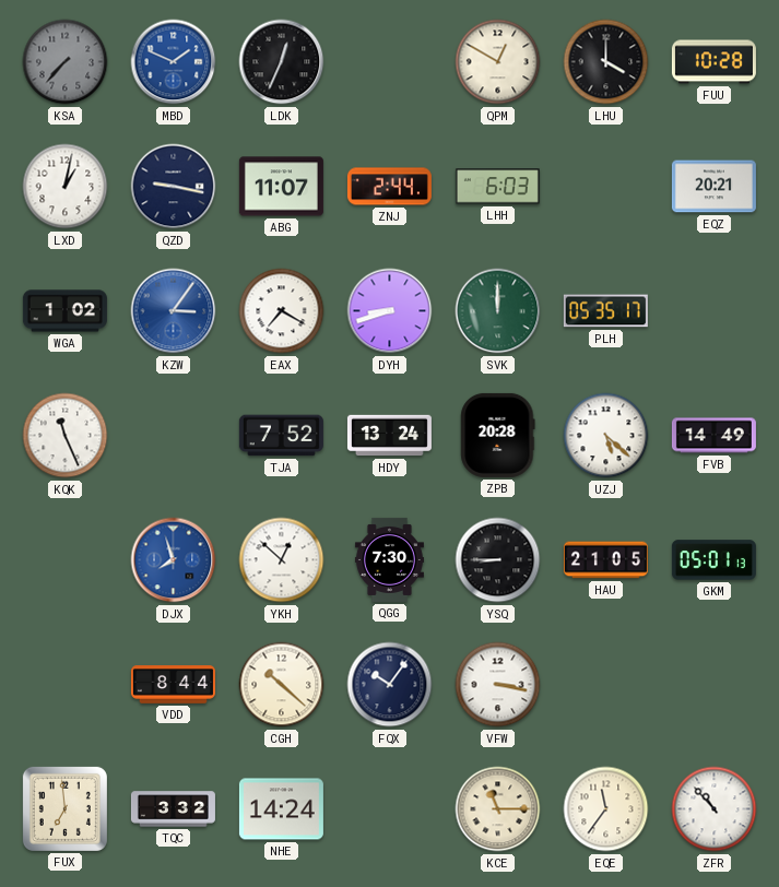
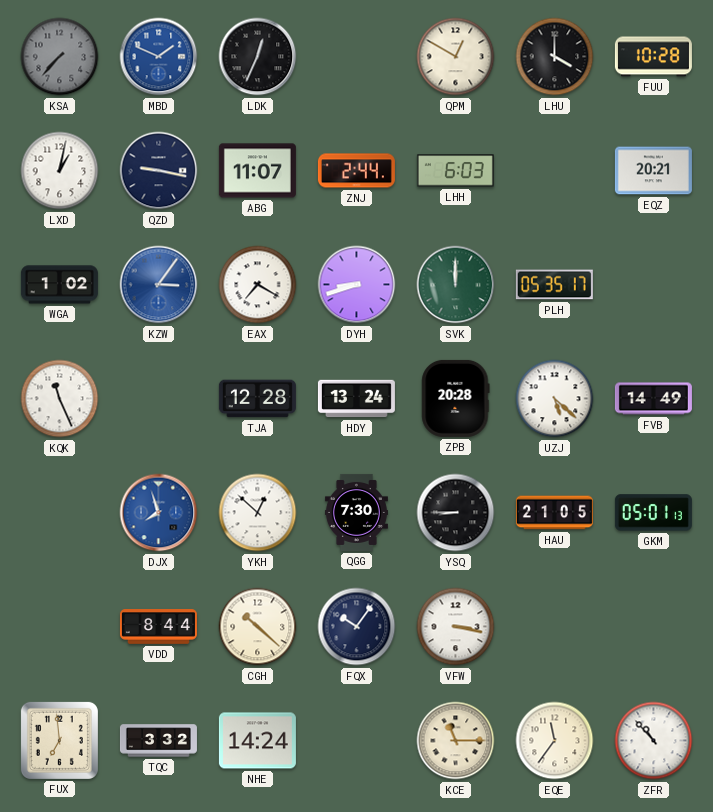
TJA: 7:52 -> 12:28
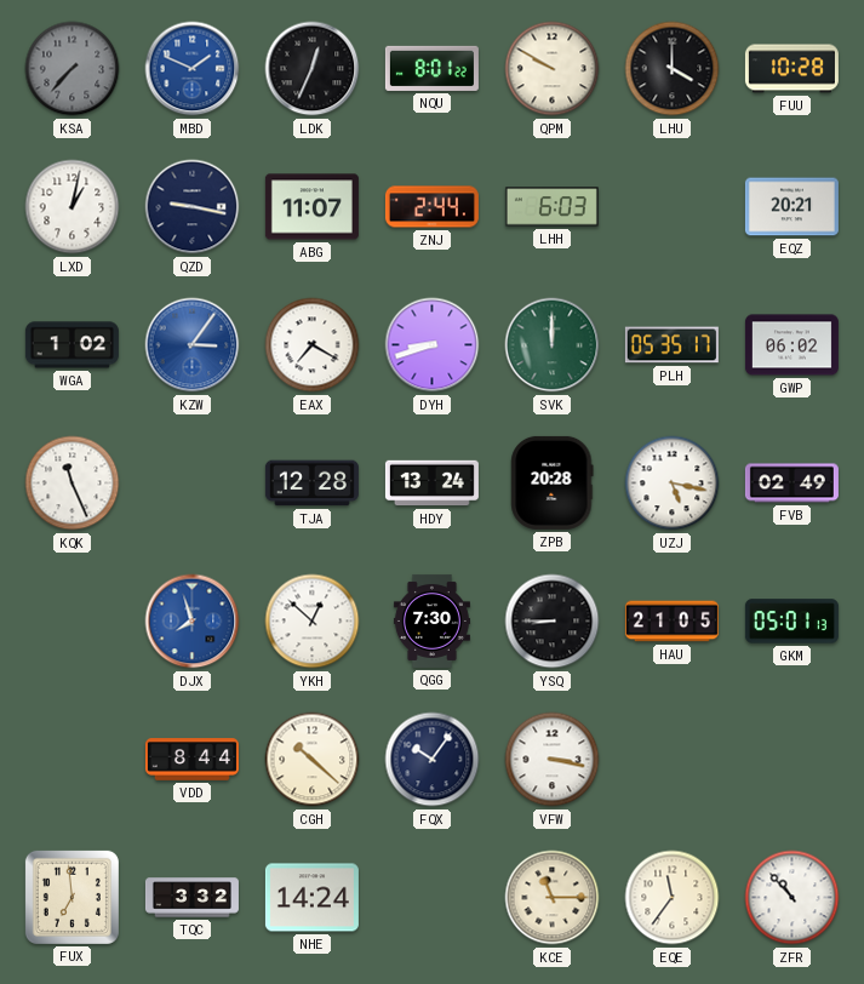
NQU: none -> 8:01
QPM: 12:50 -> 9:50
GWP: none -> 06:02
UZJ: 5:22 -> 5:17
FVB: 14:49 -> 02:49
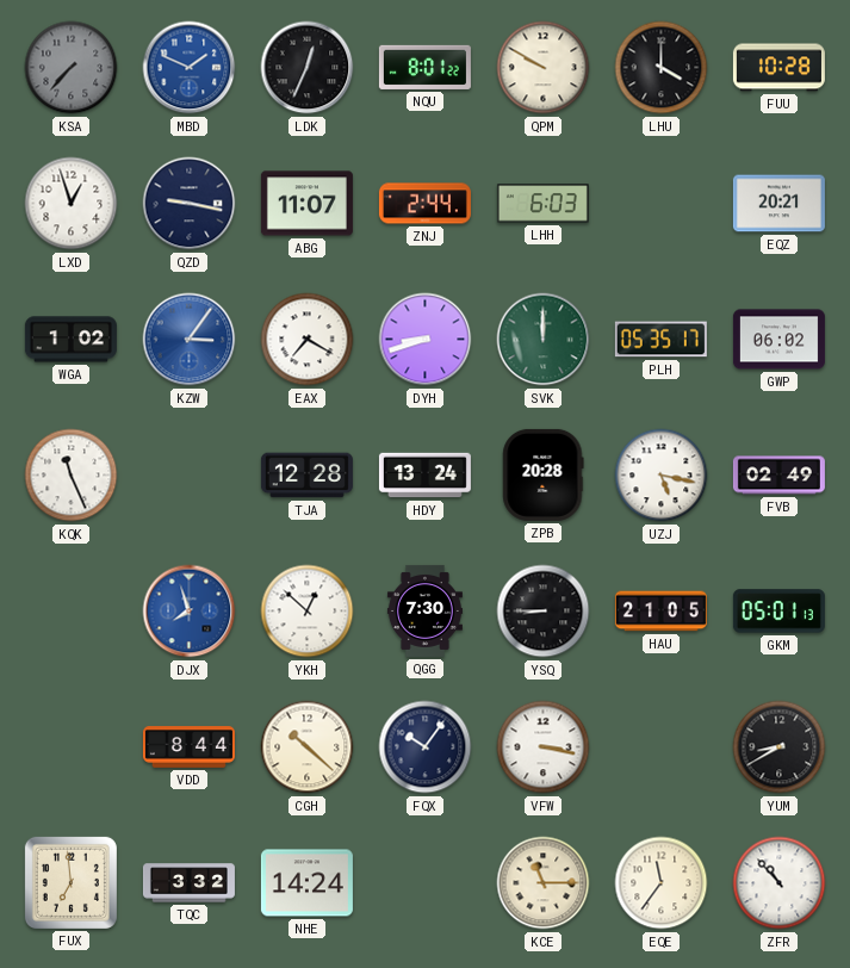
LXD: 1:02 -> 12:57
YUM: none -> 8:40
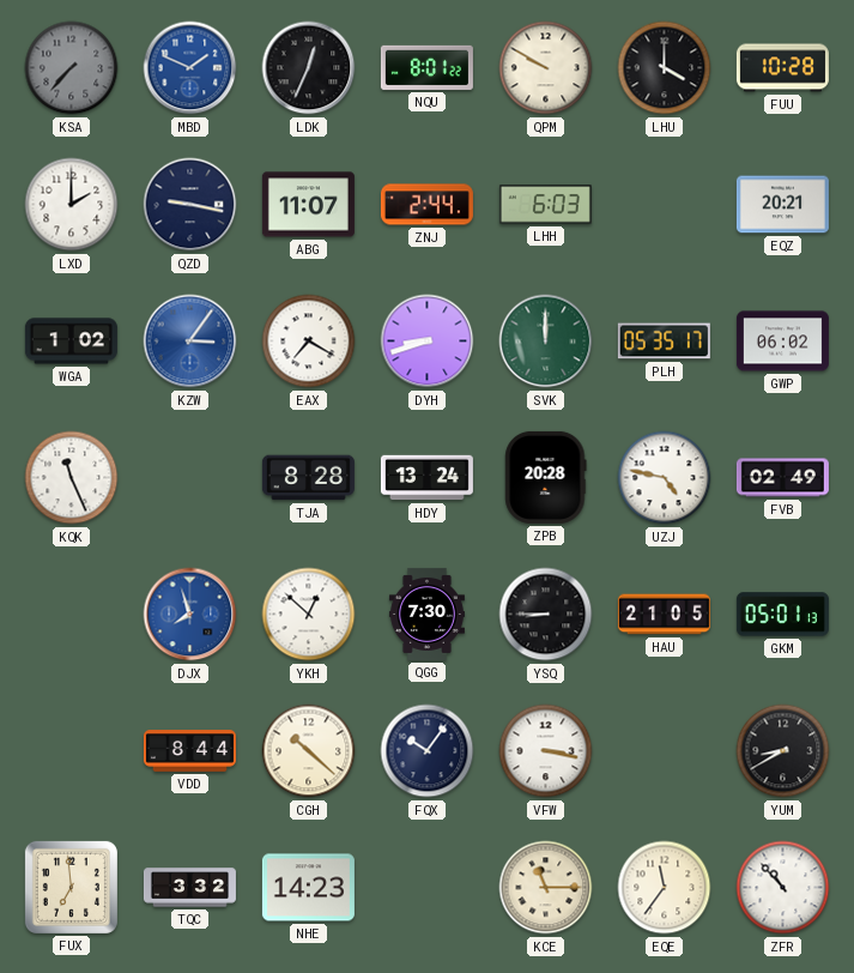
LXD: 12:57 -> 2:00
TJA: 12:28 -> 8:28
UZJ: 5:17 -> 4:47
NHE: 14:24 -> 14:23
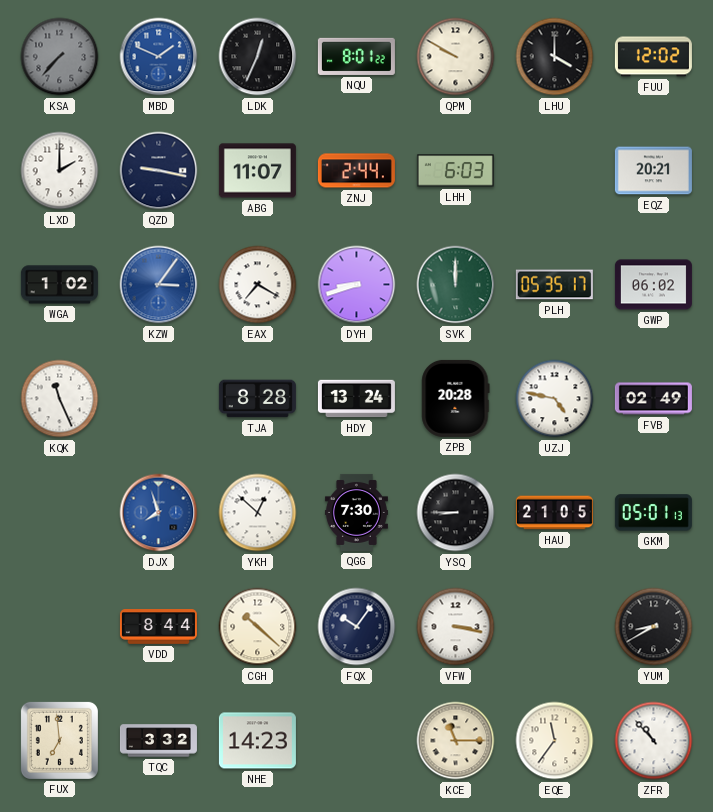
FUU: 10:28 -> 12:02
